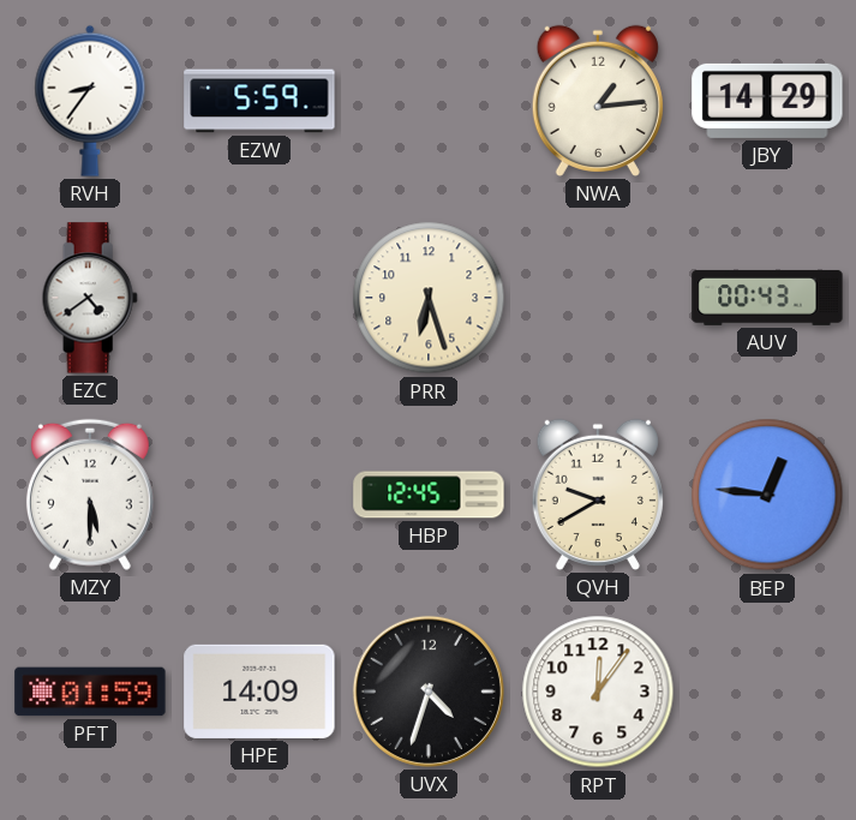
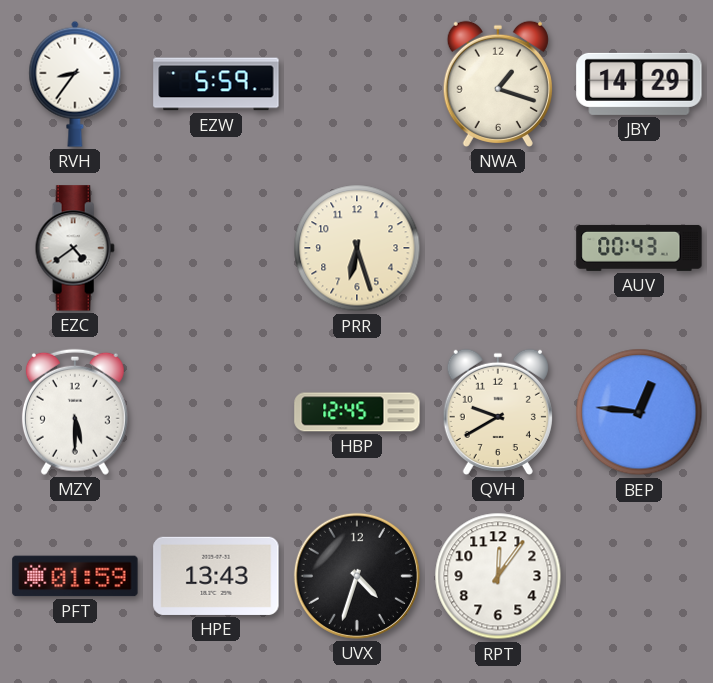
NWA: 1:14 -> 1:18
HPE: 14:09 -> 13:43
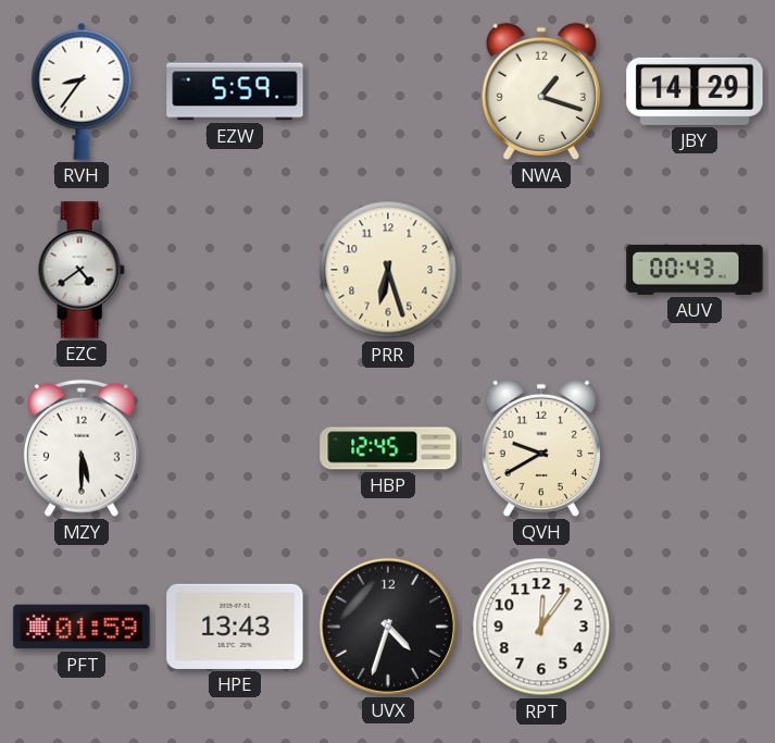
BEP: 12:46 -> none
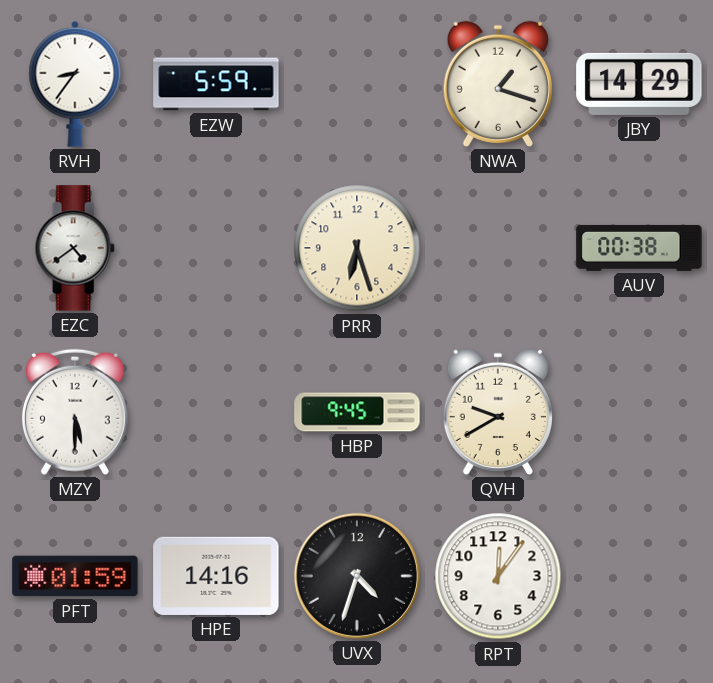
AUV: 00:43 -> 00:38
HBP: 12:45 -> 9:45
HPE: 13:43 -> 14:16
